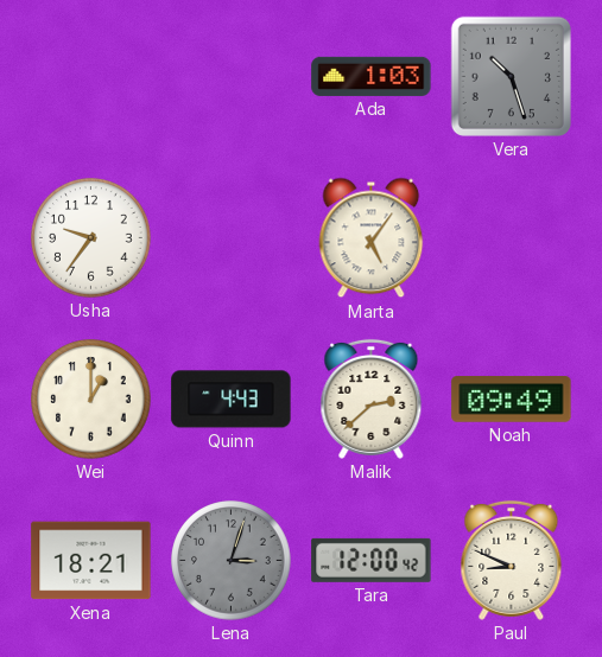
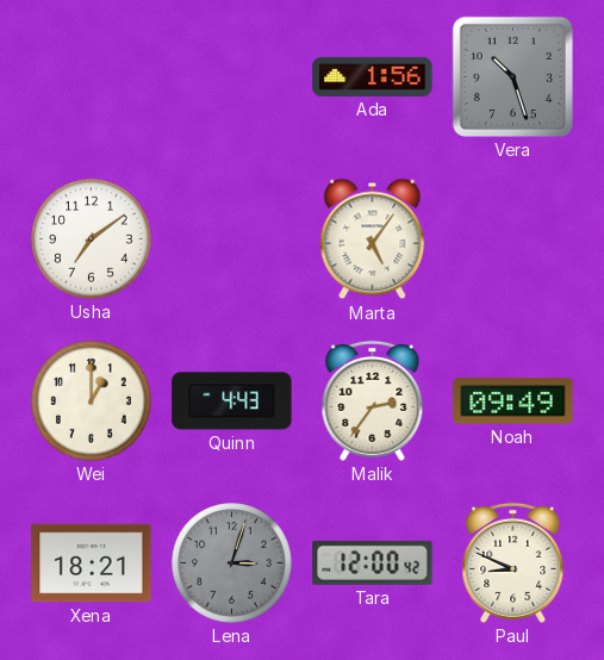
Ada: 1:03 -> 1:56
Usha: 9:36 -> 7:09
Malik: 2:38 -> 2:36
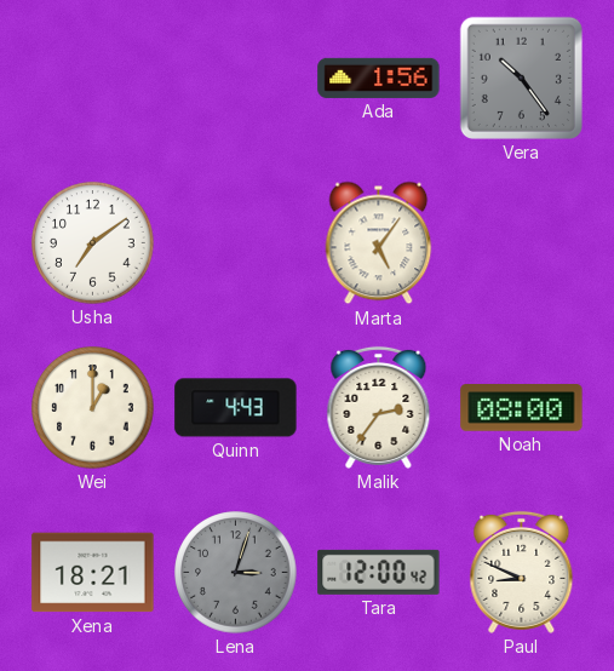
Vera: 10:27 -> 10:24
Noah: 09:49 -> 08:00
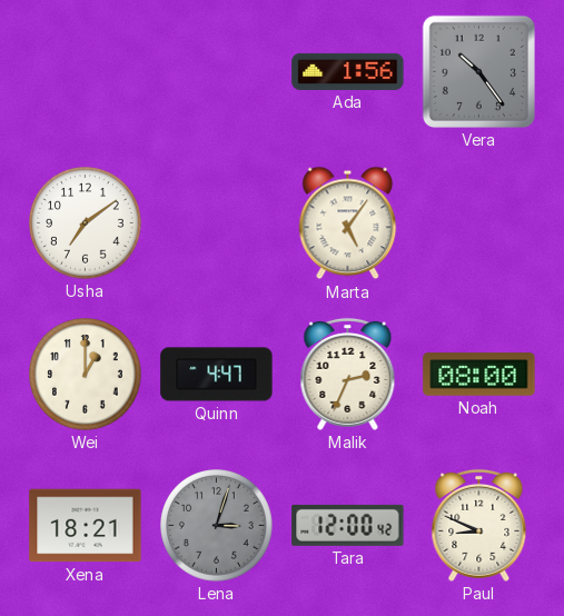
Quinn: 4:43 -> 4:47
Malik: 2:36 -> 2:34
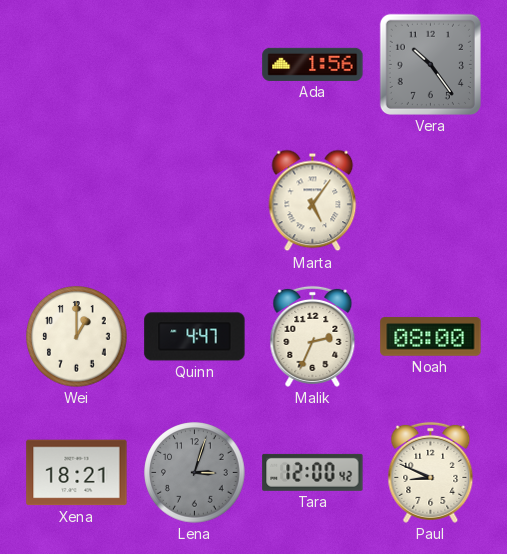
Usha: 7:09 -> none
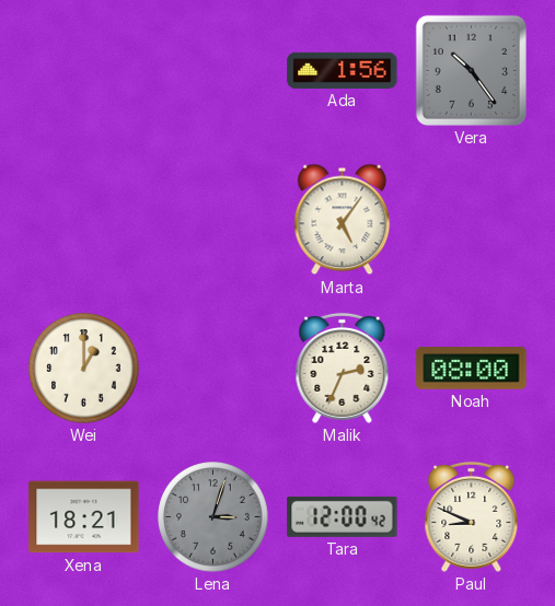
Quinn: 4:47 -> none
